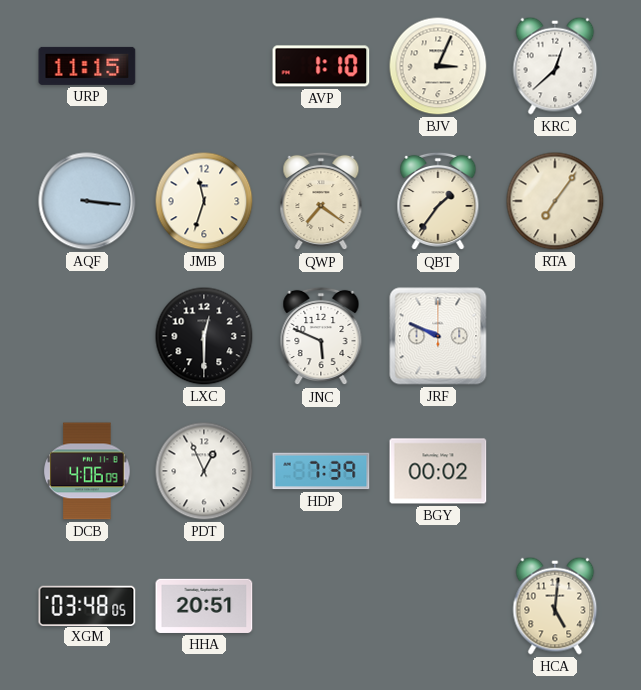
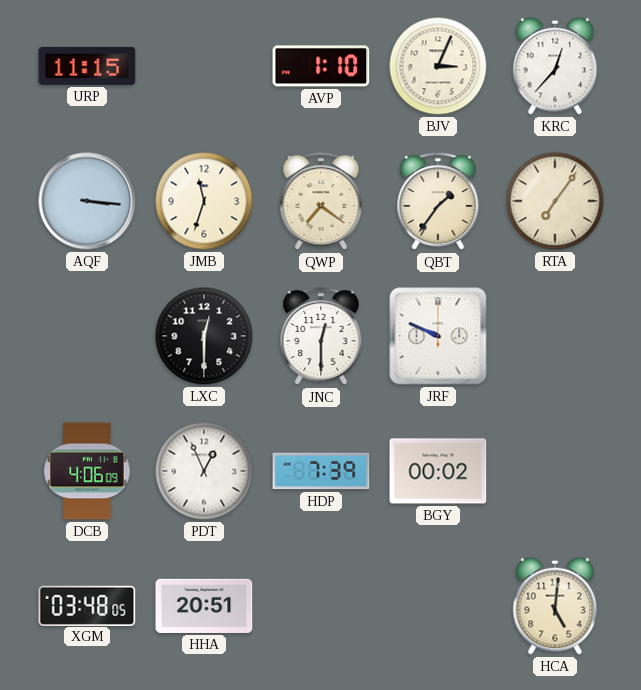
KRC: 12:38 -> 12:37
JNC: 5:49 -> 12:30
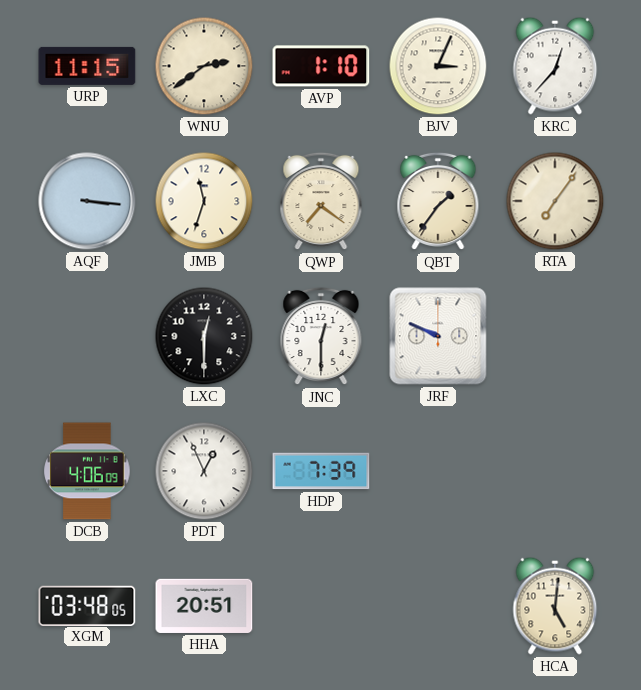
WNU: none -> 2:39
BGY: 00:02 -> none
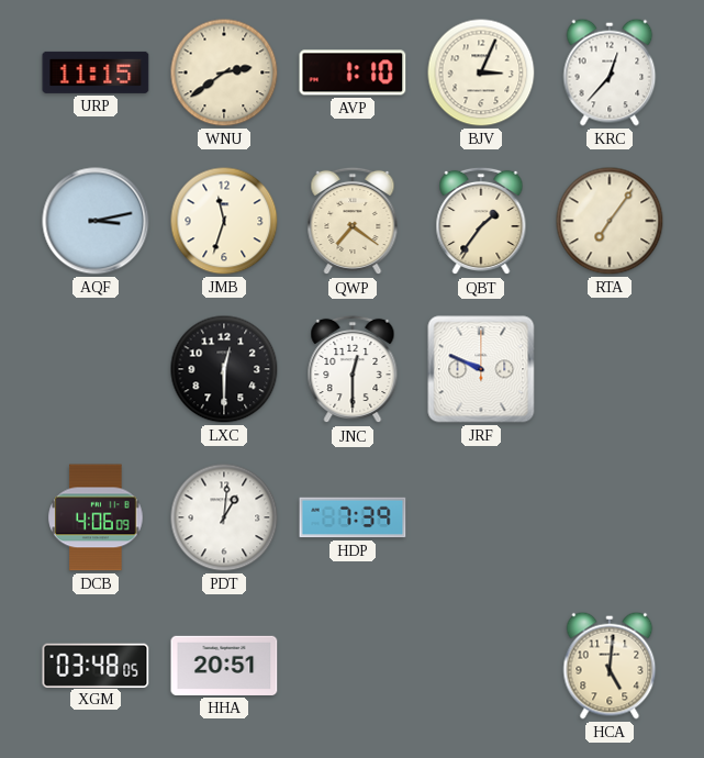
AQF: 3:16 -> 3:13
PDT: 12:56 -> 1:01
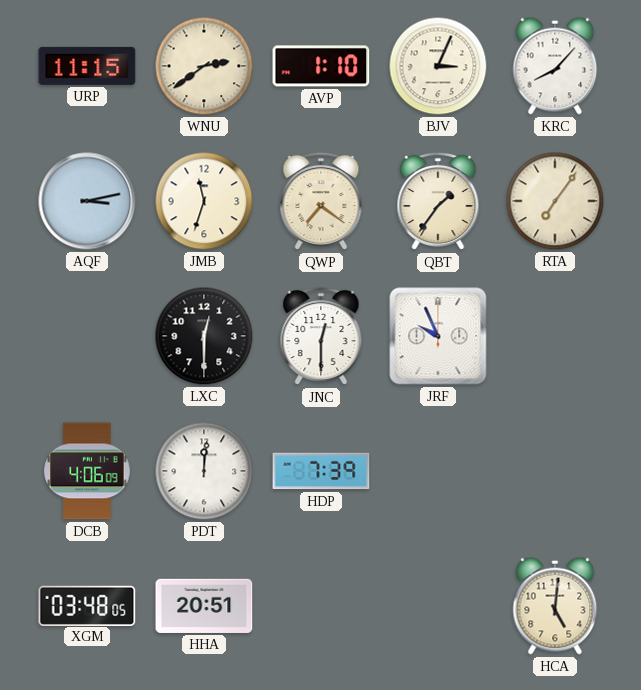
KRC: 12:37 -> 8:07
JRF: 9:49 -> 9:56
PDT: 1:01 -> 12:01
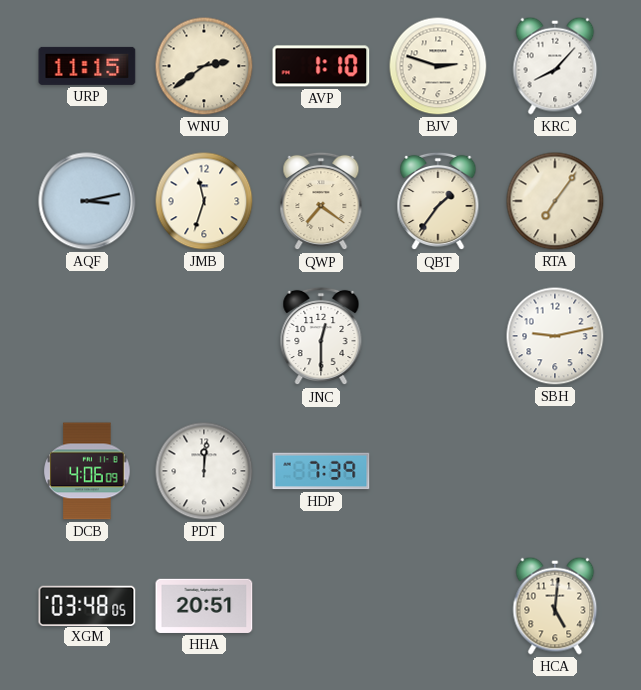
BJV: 3:04 -> 2:48
LXC: 12:30 -> none
JRF: 9:56 -> none
SBH: none -> 9:13
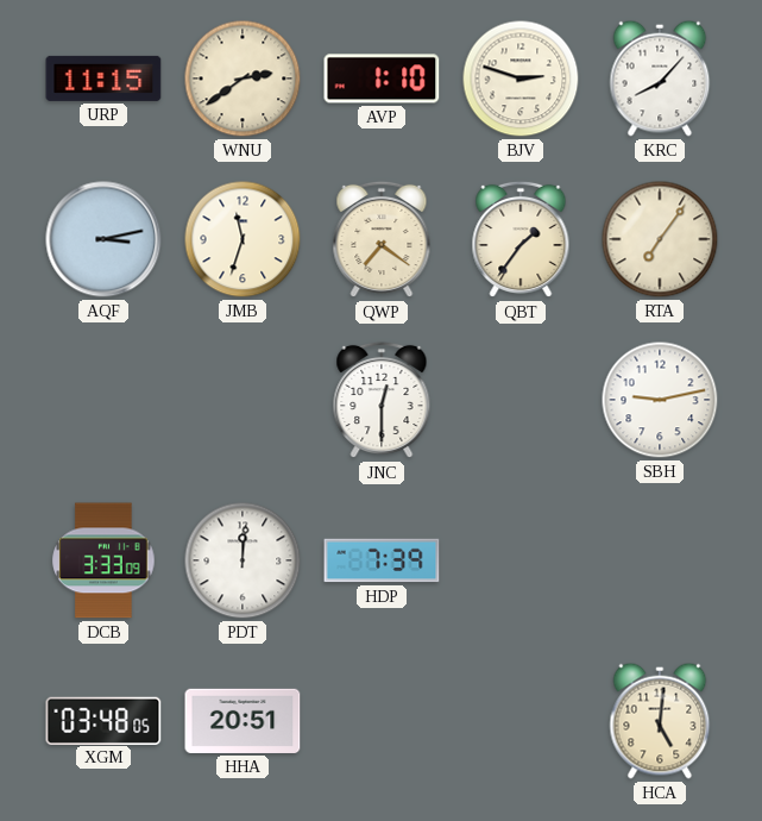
DCB: 4:06 -> 3:33
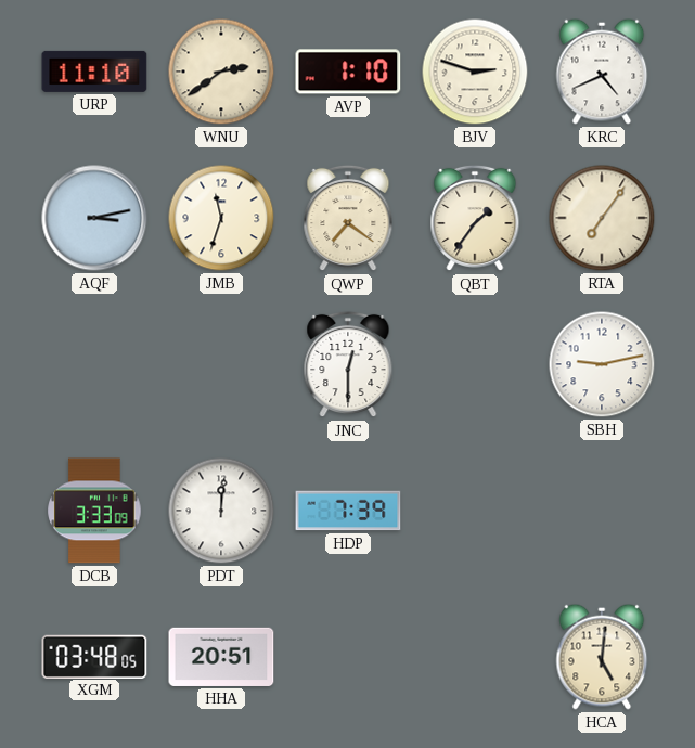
URP: 11:15 -> 11:10
KRC: 8:07 -> 4:41
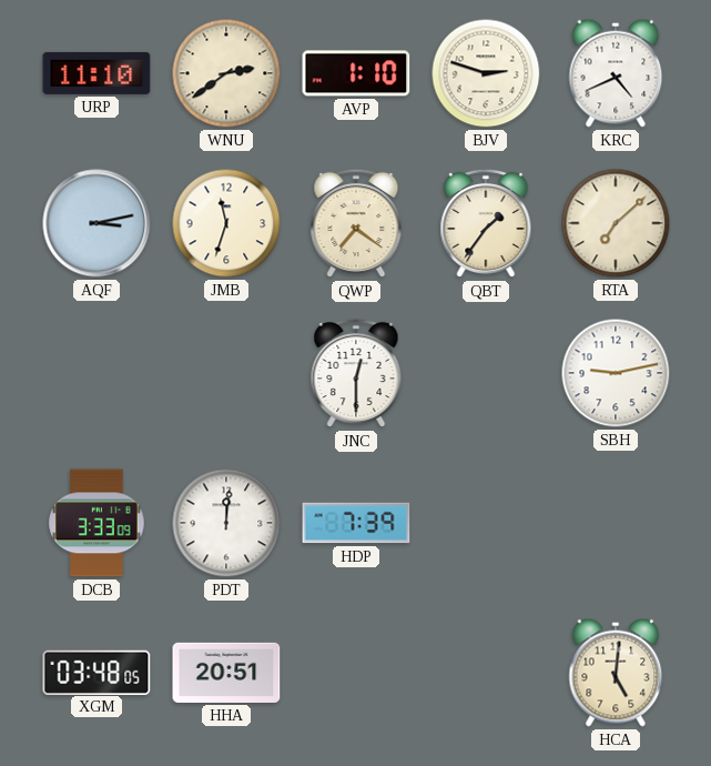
RTA: 7:06 -> 7:08
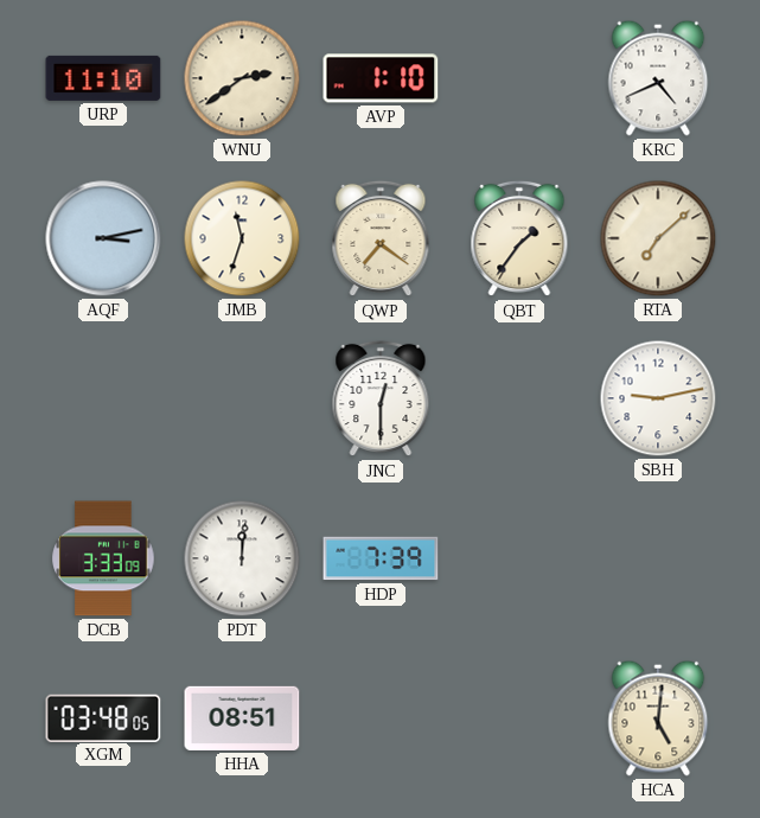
BJV: 2:48 -> none
HHA: 20:51 -> 08:51
